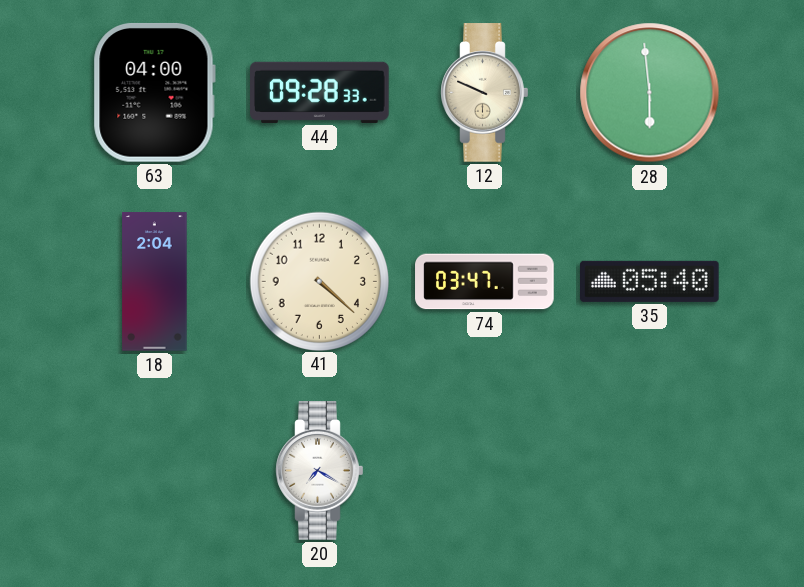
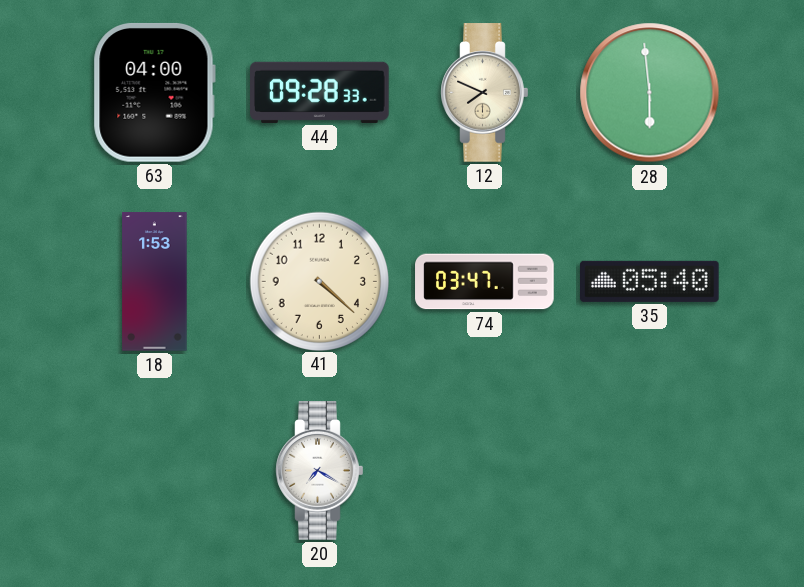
12: 9:49 -> 7:49
18: 2:04 -> 1:53
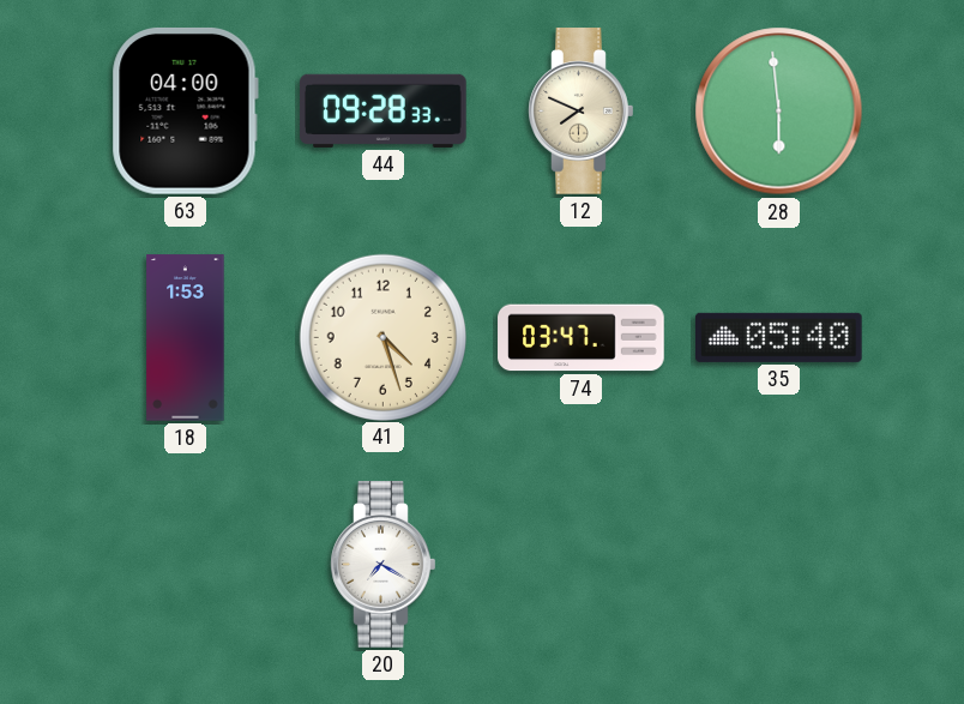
41: 4:22 -> 4:27
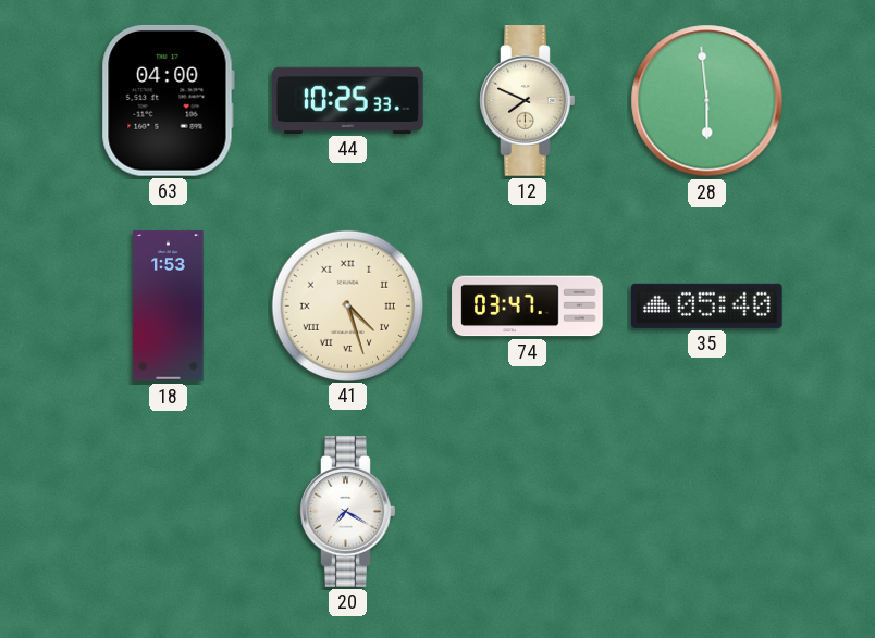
44: 09:28 -> 10:25
41 numerals: Arabic -> Roman
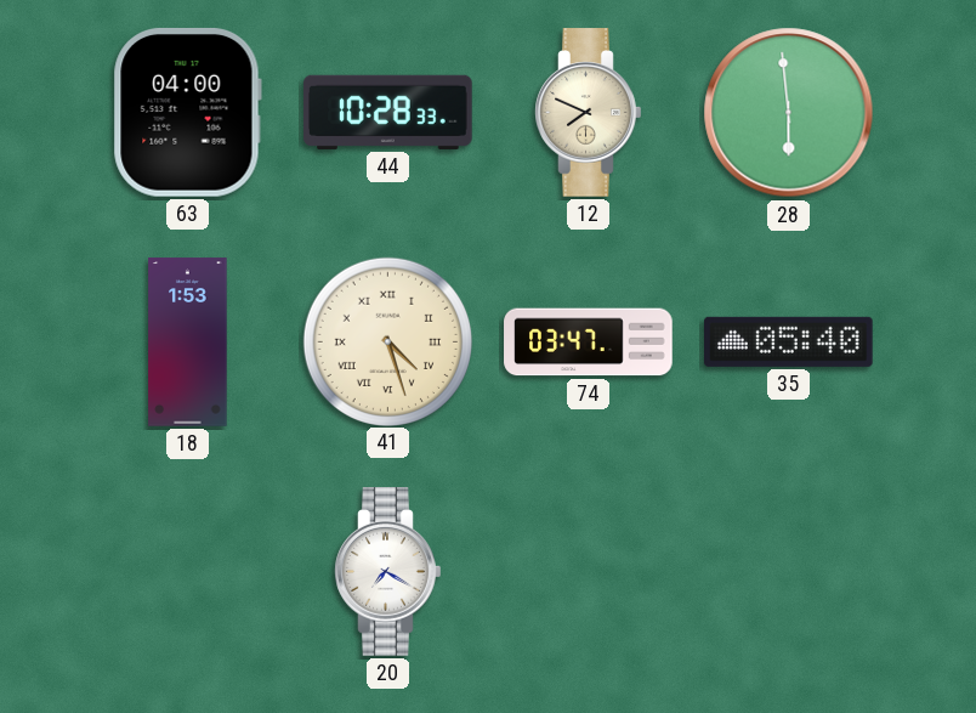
44: 10:25 -> 10:28
